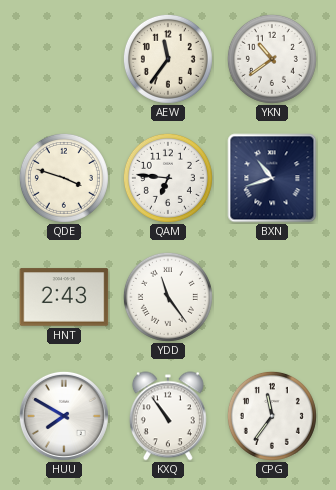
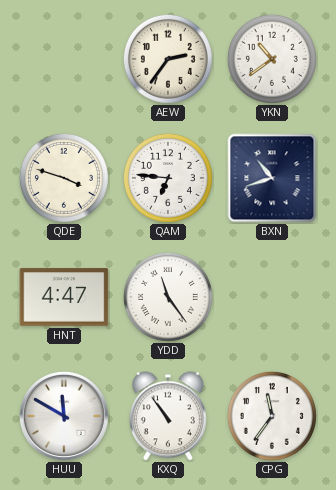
AEW: 11:36 -> 2:36
HNT: 2:43 -> 4:47
HUU: 7:50 -> 11:50
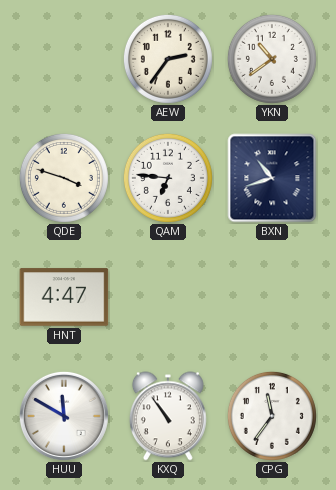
YDD: 11:24 -> none
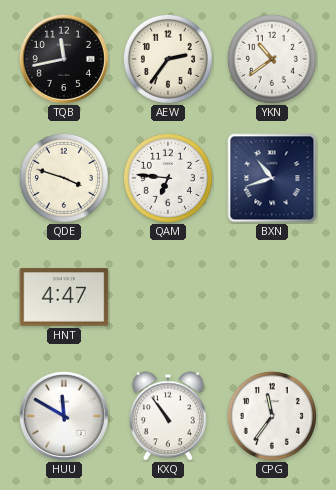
TQB: none -> 11:43
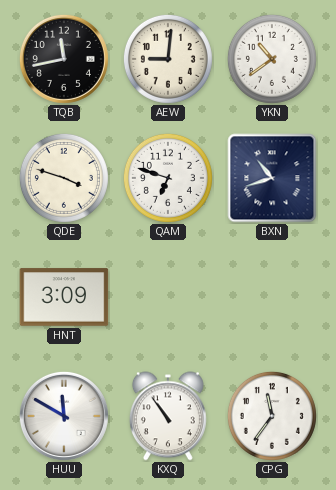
AEW: 2:36 -> 9:01
QAM: 6:46 -> 6:48
HNT: 4:47 -> 3:09
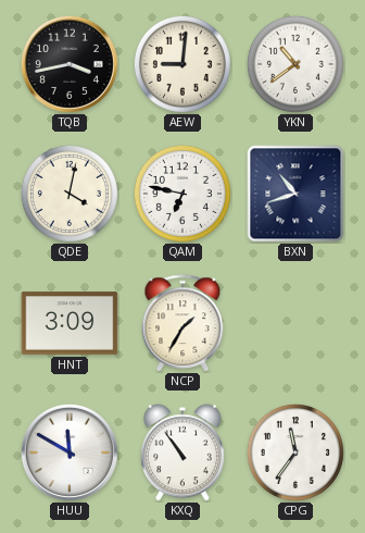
TQB: 11:43 -> 3:43
QDE: 3:48 -> 4:02
QAM: 6:48 -> 6:47
NCP: none -> 1:35
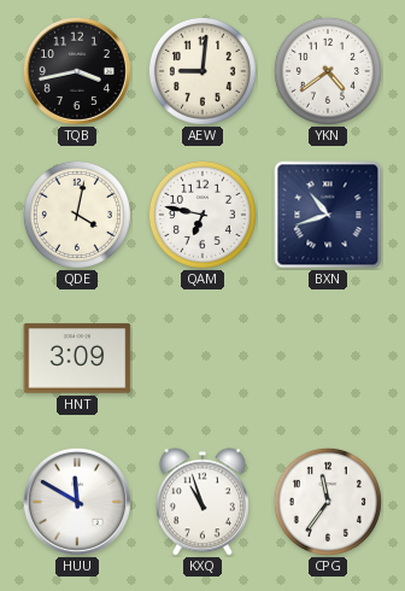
YKN: 10:39 -> 4:39
NCP: 1:35 -> none
KXQ: 10:54 -> 10:57
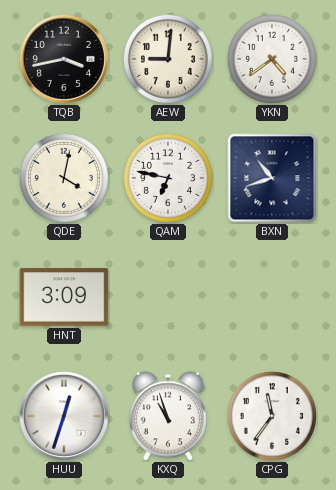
HUU: 11:50 -> 12:33
